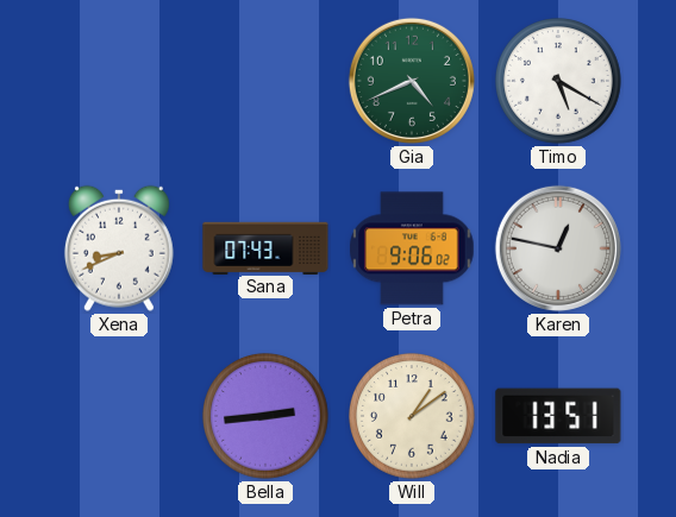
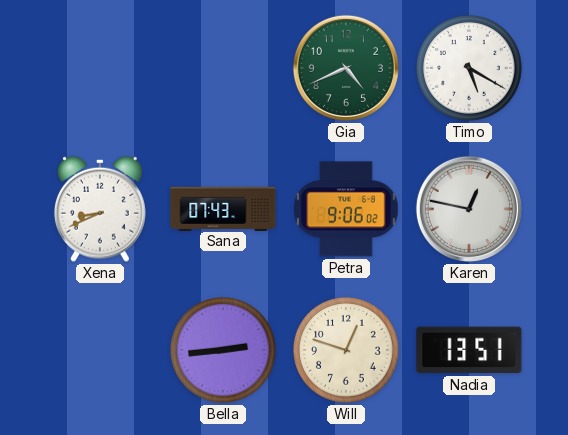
Will: 1:09 -> 12:48
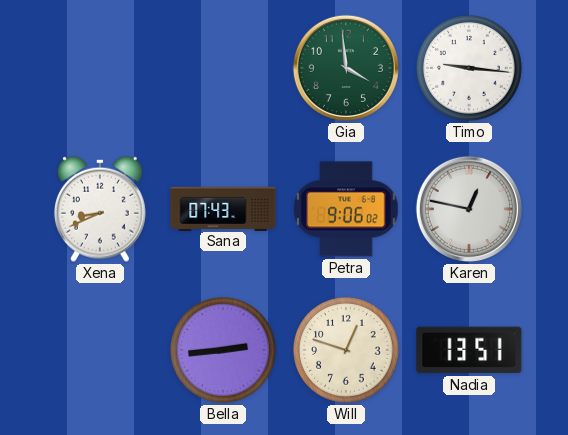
Gia: 4:41 -> 3:59
Timo: 5:20 -> 9:16
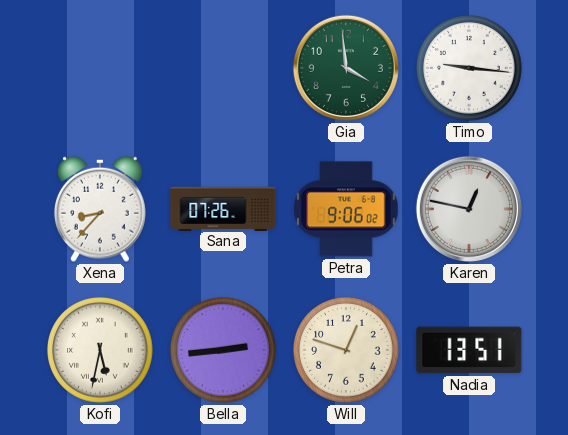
Xena: 8:41 -> 8:37
Sana: 07:43 -> 07:26
Kofi: none -> 5:32
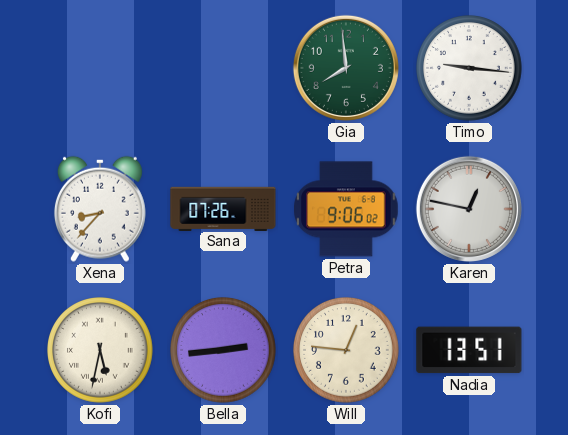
Gia: 3:59 -> 7:59
Will: 12:48 -> 12:46
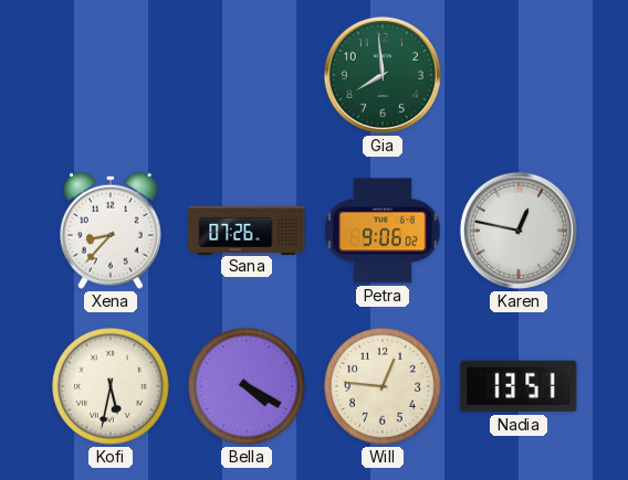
Timo: 9:16 -> none
Bella: 2:44 -> 4:20
